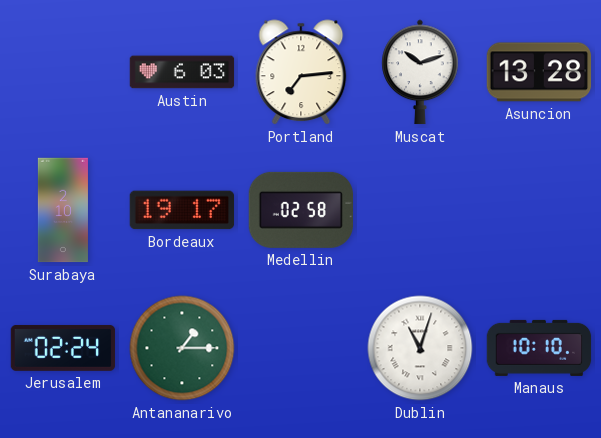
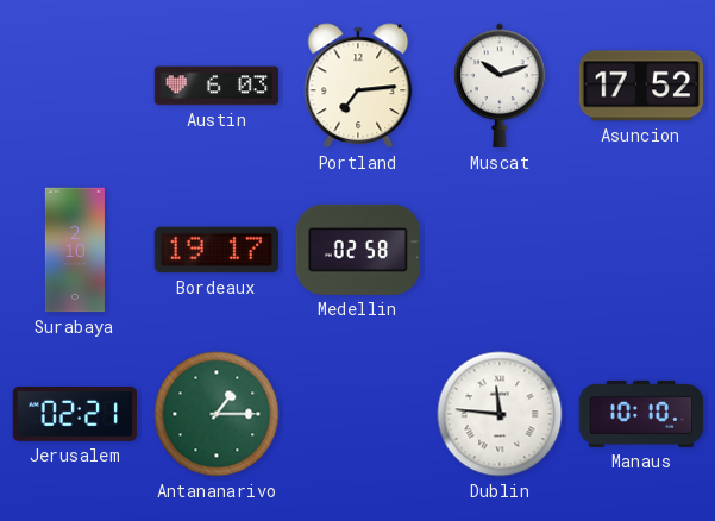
Asuncion: 13:28 -> 17:52
Jerusalem: 02:24 -> 02:21
Dublin: 11:03 -> 11:46
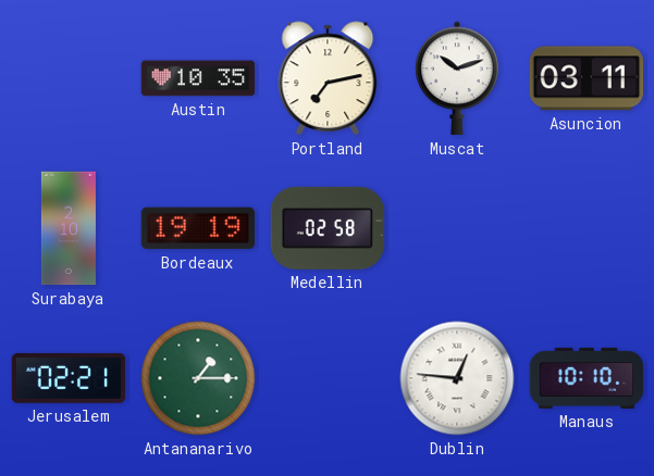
Austin: 6:03 -> 10:35
Portland: 7:14 -> 7:13
Asuncion: 17:52 -> 03:11
Bordeaux: 19:17 -> 19:19
Dublin: 11:46 -> 12:46
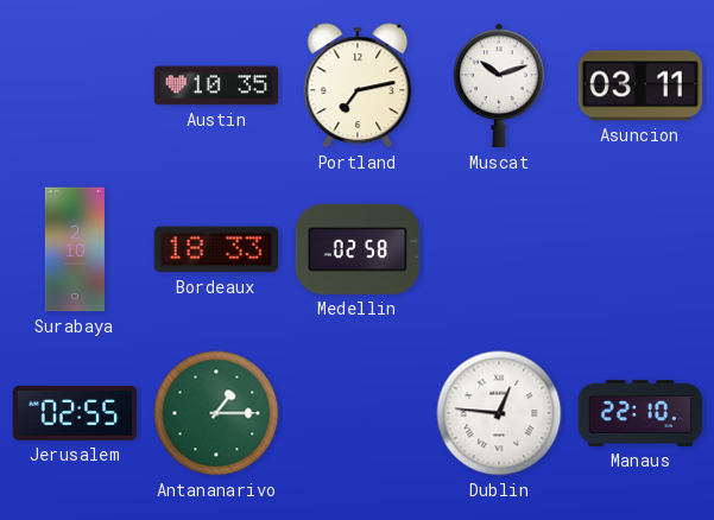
Bordeaux: 19:19 -> 18:33
Jerusalem: 02:21 -> 02:55
Manaus: 10:10 -> 22:10
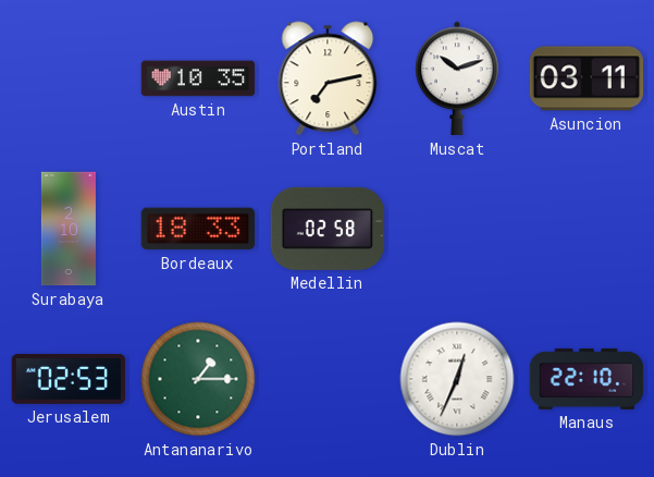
Jerusalem: 02:55 -> 02:53
Dublin: 12:46 -> 12:34
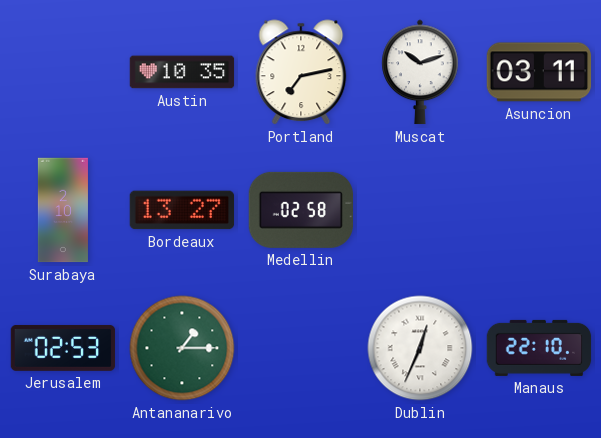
Bordeaux: 18:33 -> 13:27
